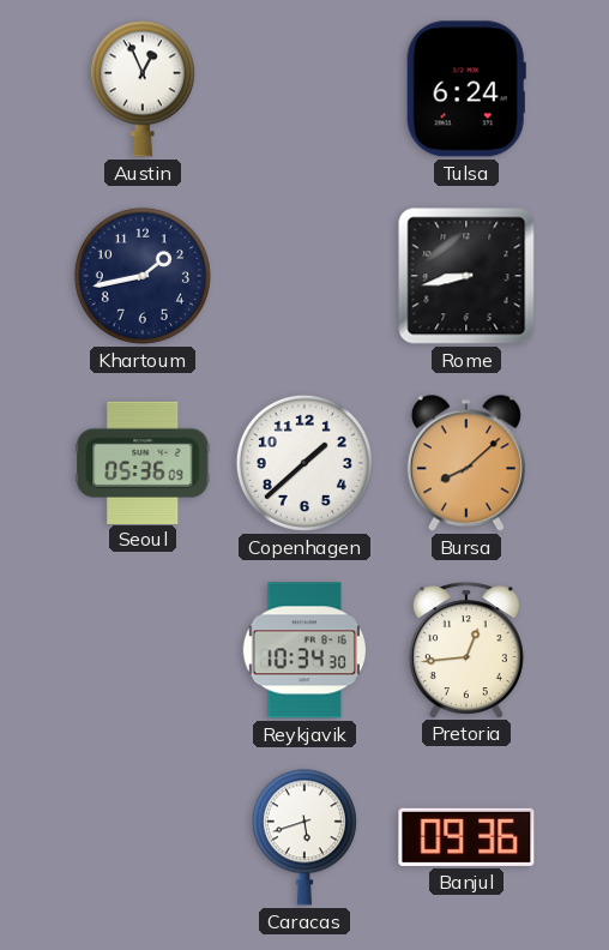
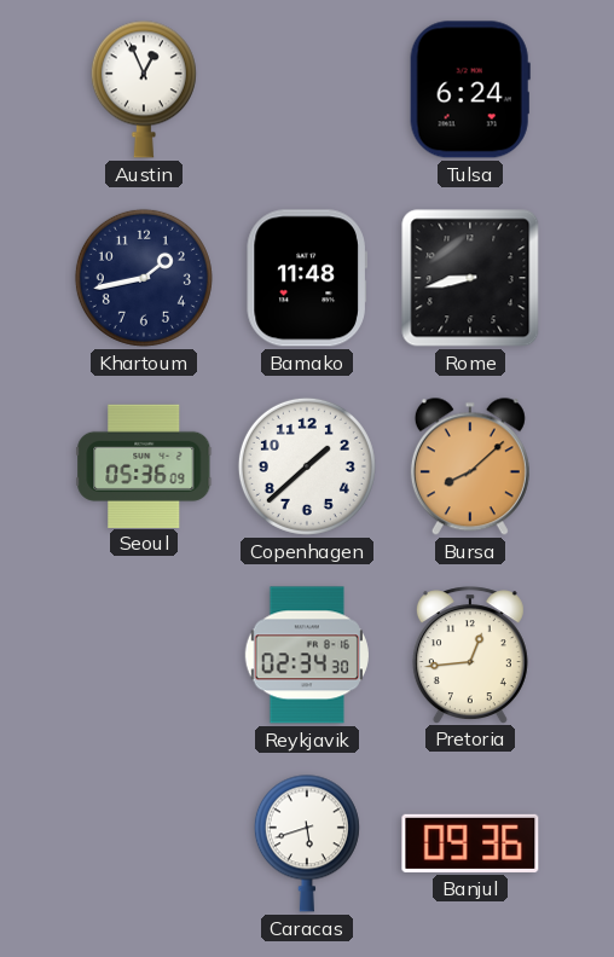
Bamako: none -> 11:48
Reykjavik: 10:34 -> 02:34
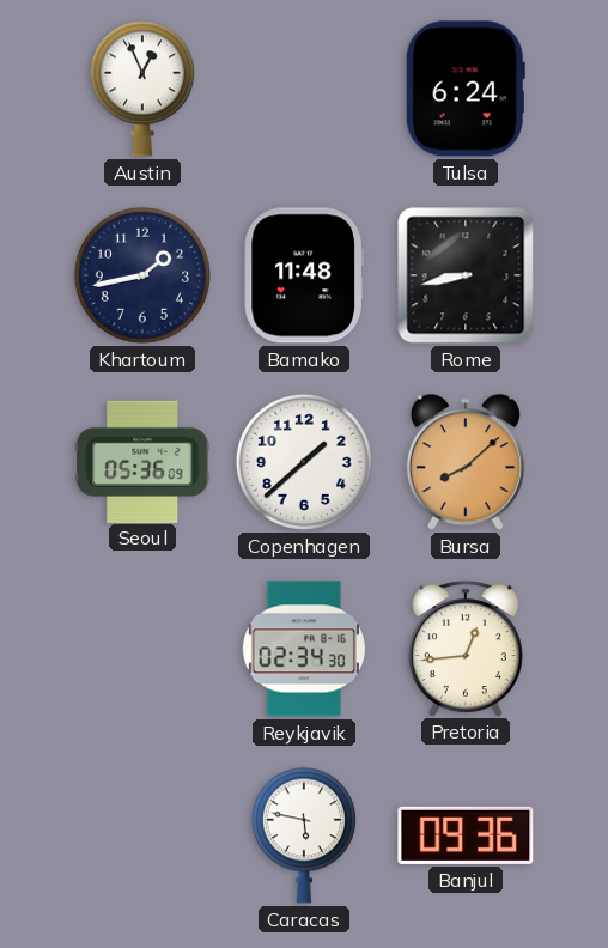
Caracas: 5:42 -> 5:47
